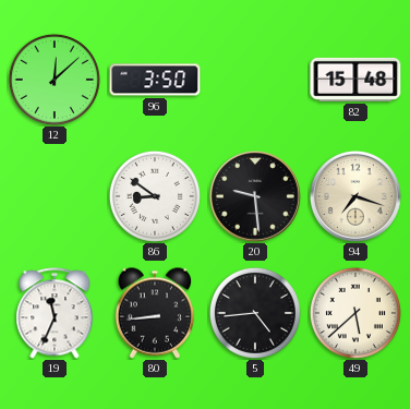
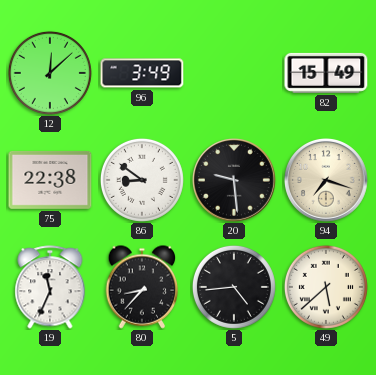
96: 3:50 -> 3:49
82: 15:48 -> 15:49
75: none -> 22:38
80: 8:44 -> 8:37
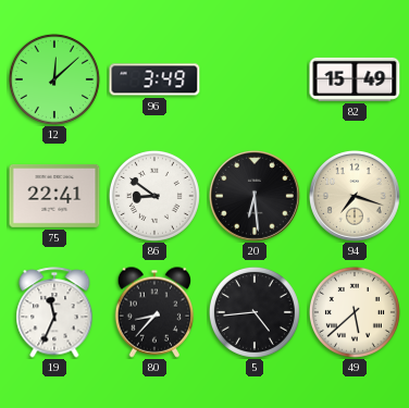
75: 22:38 -> 22:41
20: 9:29 -> 6:29
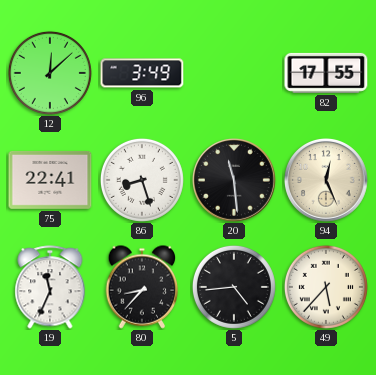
82: 15:49 -> 17:55
86: 8:51 -> 8:27
20: 6:29 -> 11:29
94: 7:18 -> 12:26
49: 5:38 -> 5:37
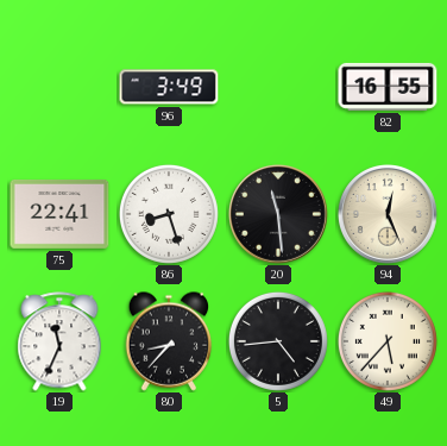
12: 12:08 -> none
82: 17:55 -> 16:55
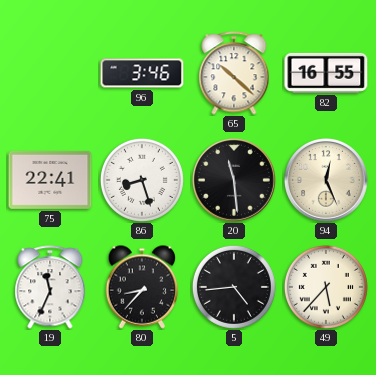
96: 3:49 -> 3:46
65: none -> 10:22
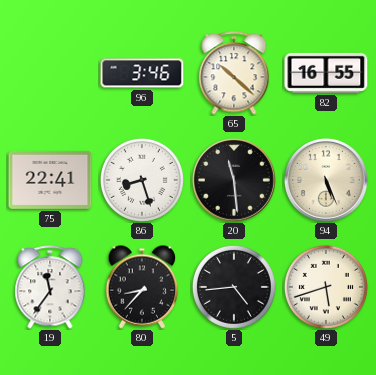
94: 12:26 -> 5:26
19: 11:34 -> 11:36
49: 5:37 -> 5:42
